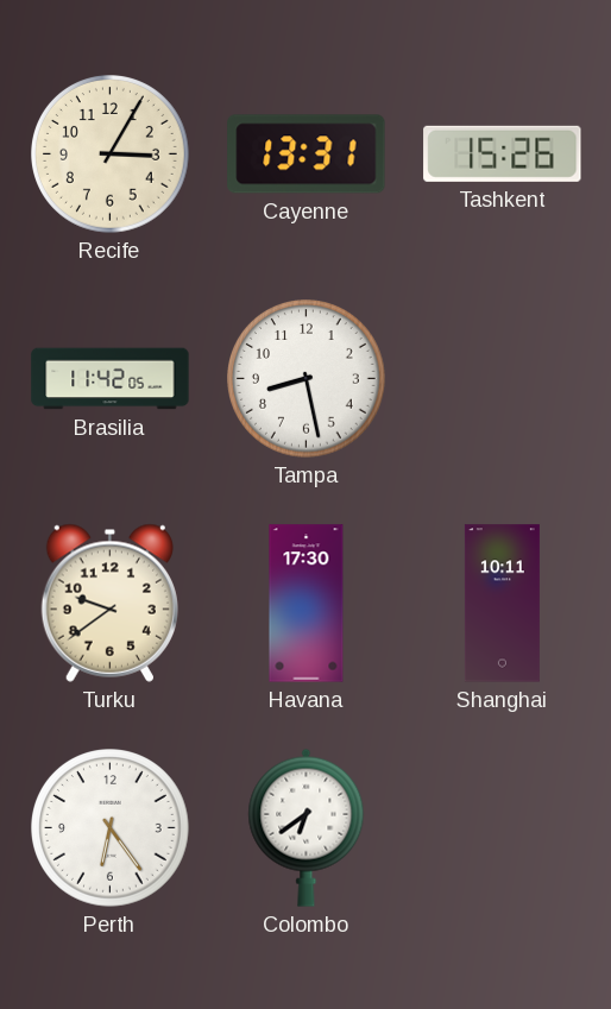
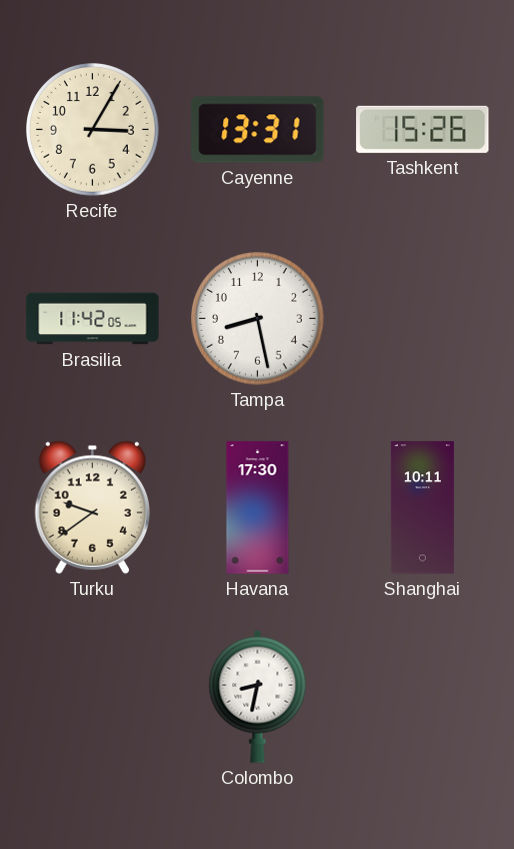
Perth: 6:24 -> none
Colombo: 6:39 -> 8:32
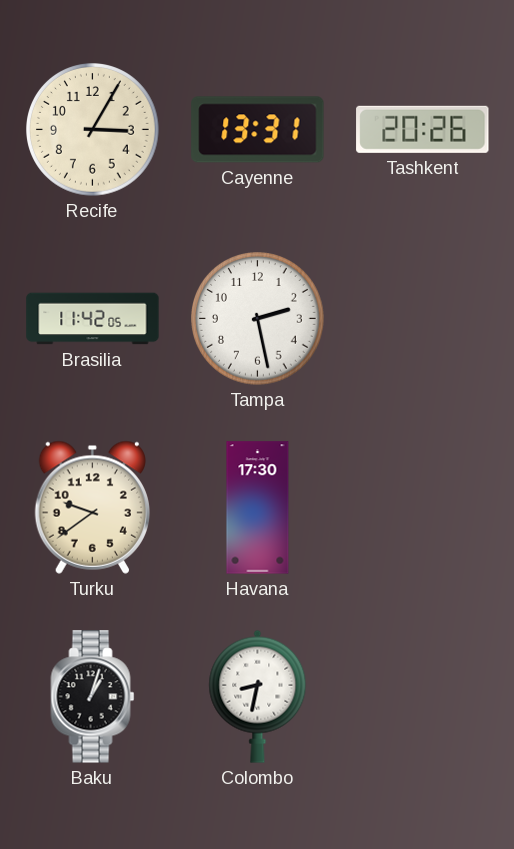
Tashkent: 15:26 -> 20:26
Tampa: 8:28 -> 2:28
Shanghai: 10:11 -> none
Baku: none -> 1:03
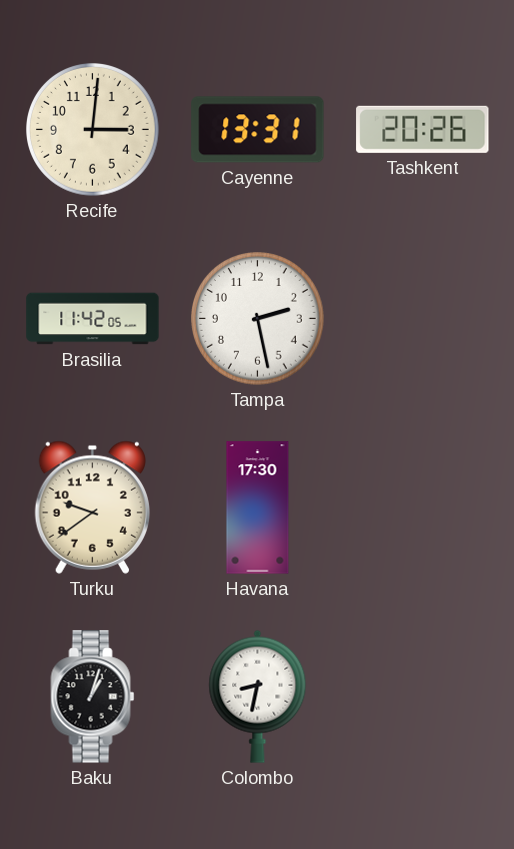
Recife: 3:05 -> 3:01
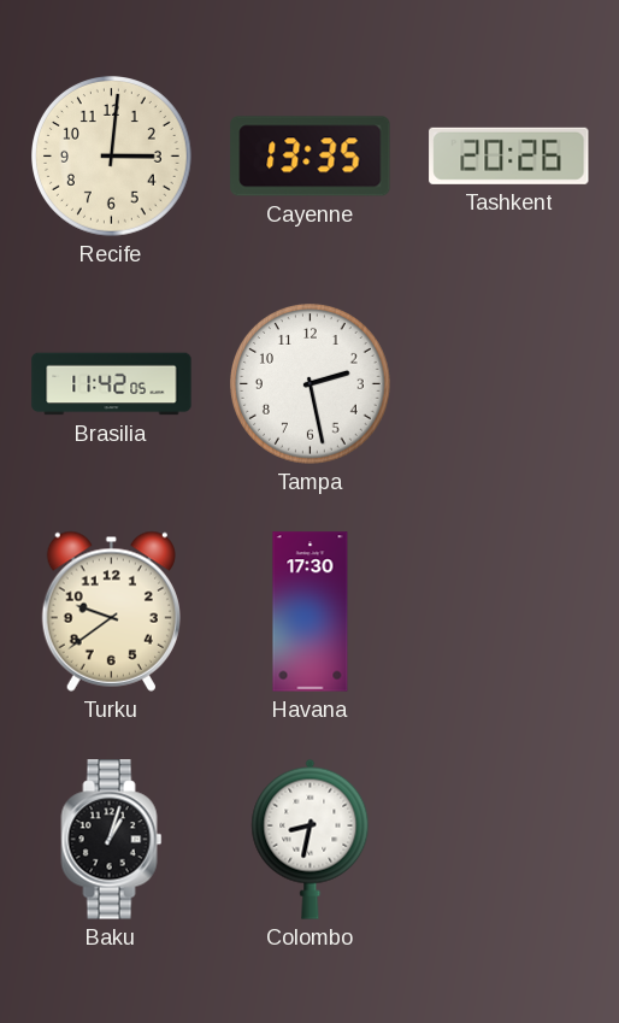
Cayenne: 13:31 -> 13:35
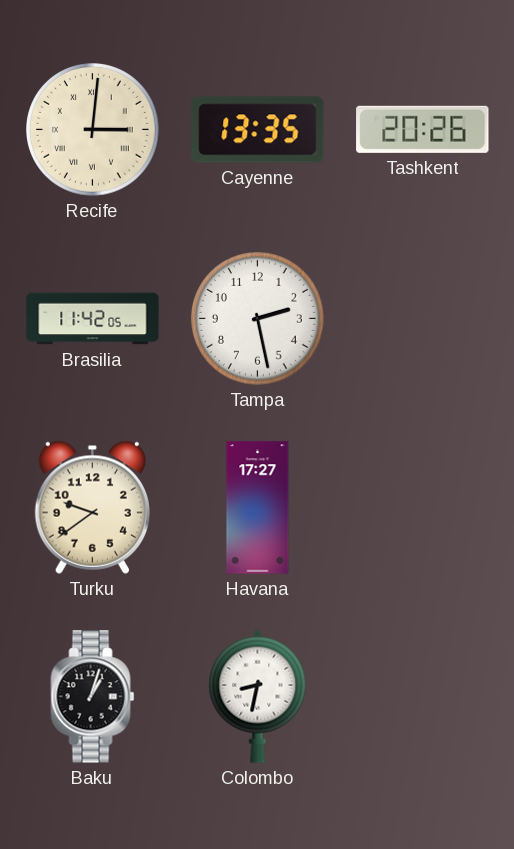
Recife numerals: Arabic -> Roman
Havana: 17:30 -> 17:27
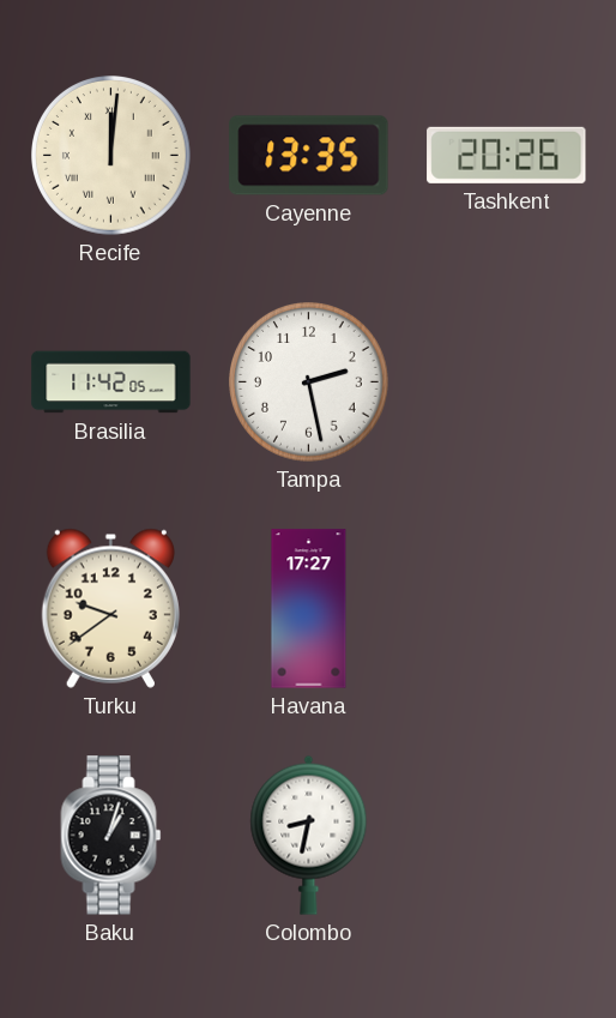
Recife: 3:01 -> 12:01
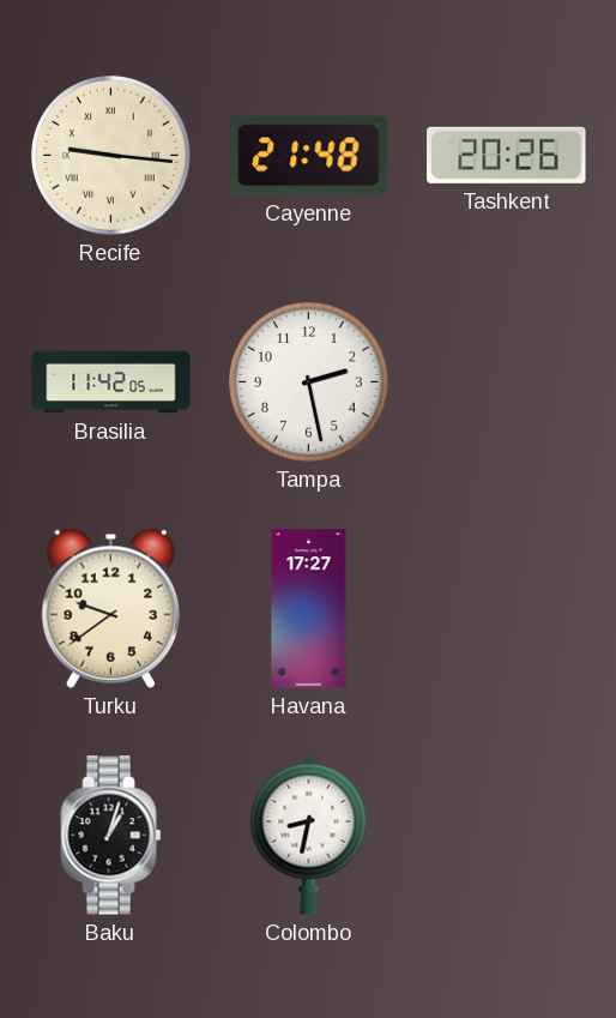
Recife: 12:01 -> 9:16
Cayenne: 13:35 -> 21:48
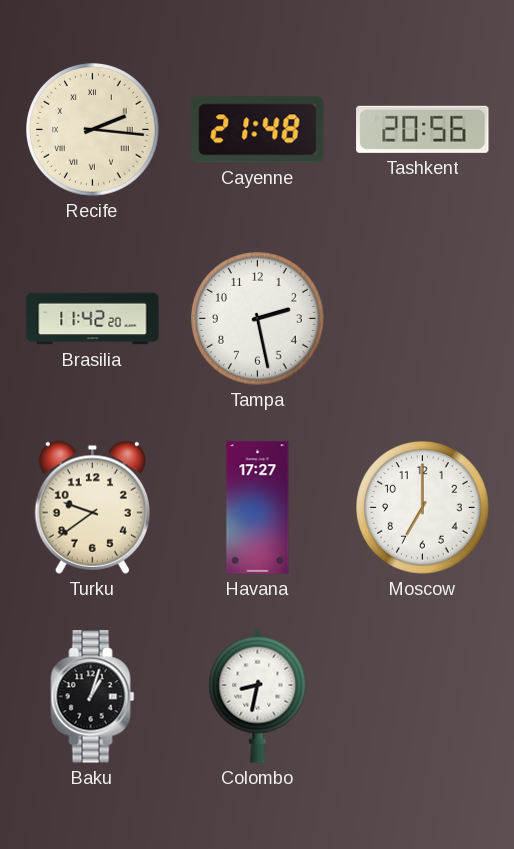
Recife: 9:16 -> 2:16
Tashkent: 20:26 -> 20:56
Brasilia: 11:42:05 -> 11:42:20
Moscow: none -> 7:00
